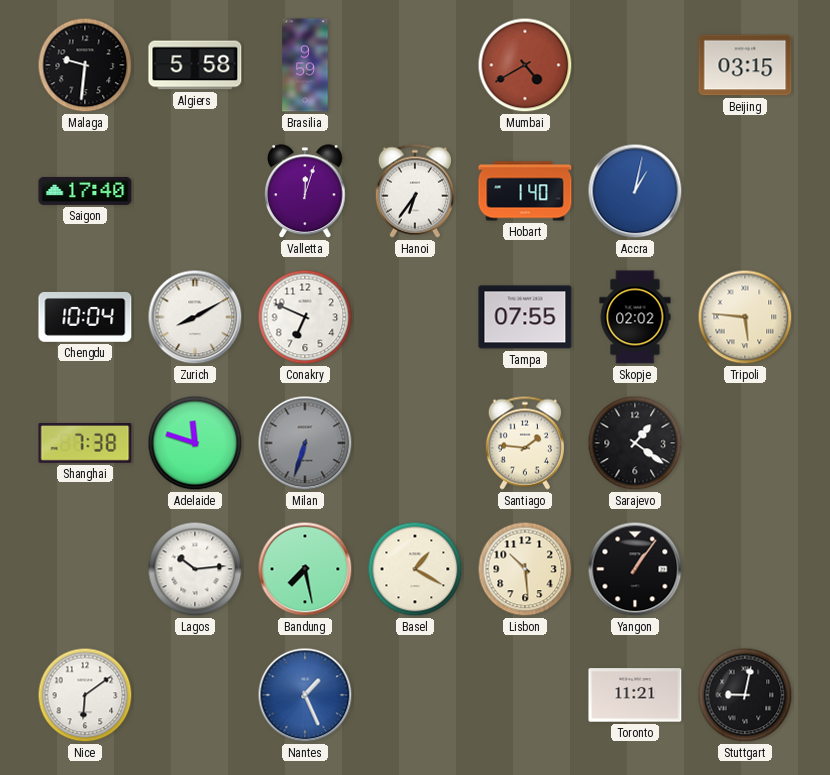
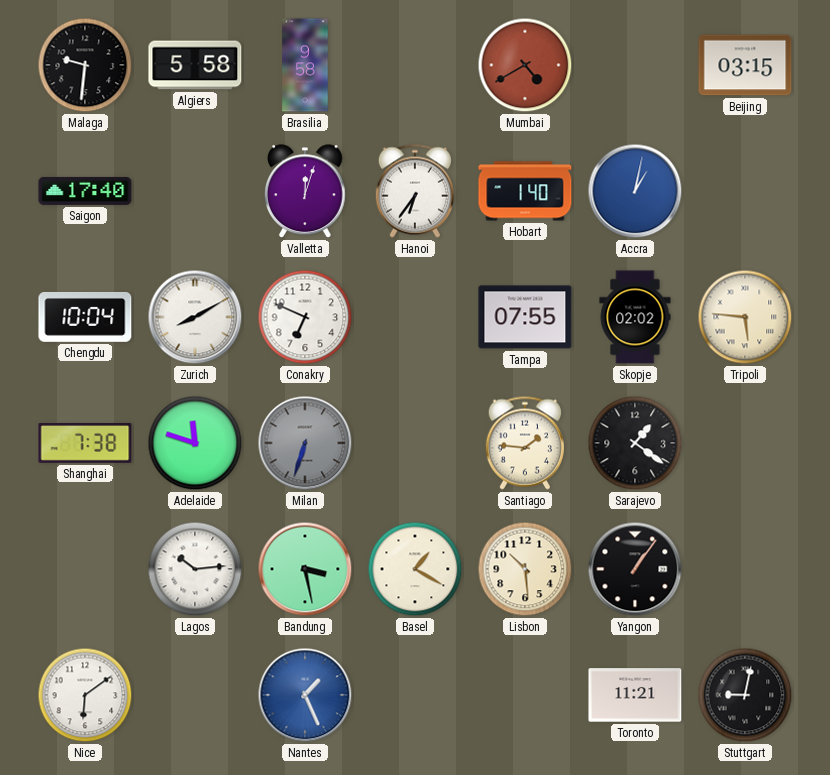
Brasilia: 9:59 -> 9:58
Bandung: 7:28 -> 3:28
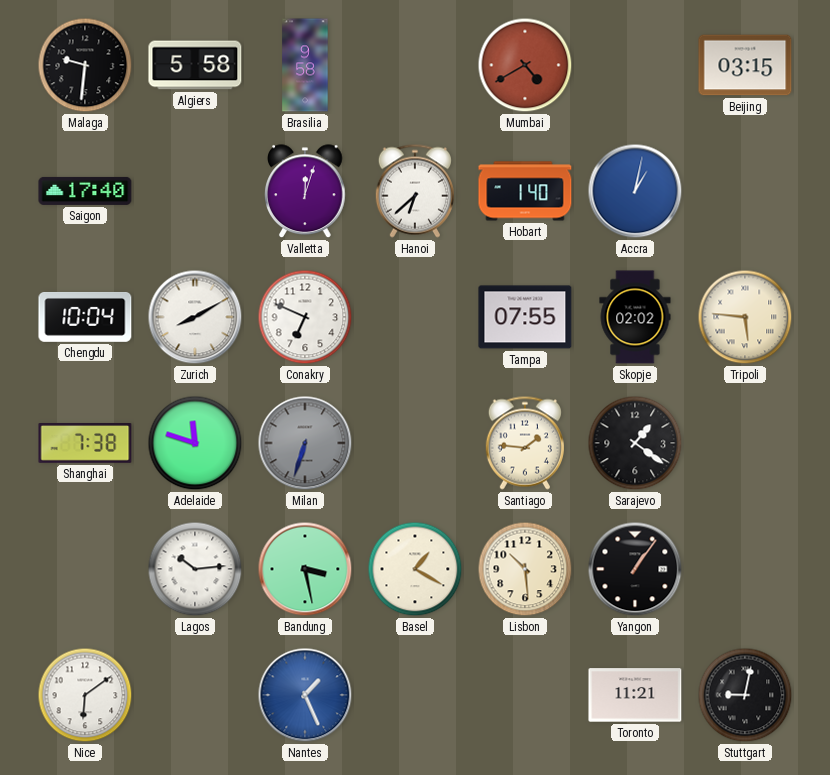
Hanoi: 6:36 -> 6:38
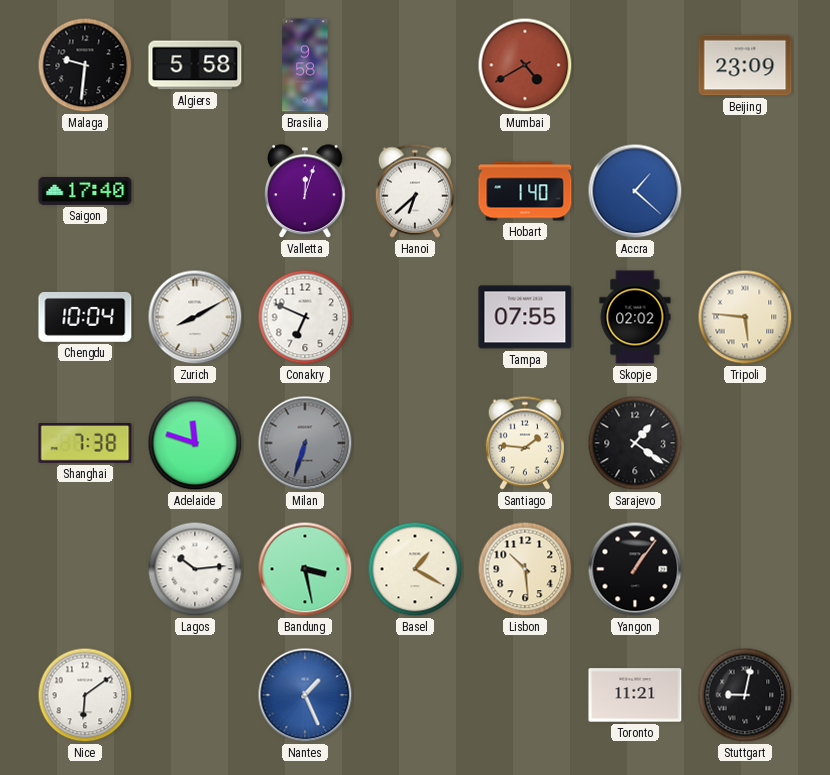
Beijing: 03:15 -> 23:09
Accra: 1:02 -> 1:22
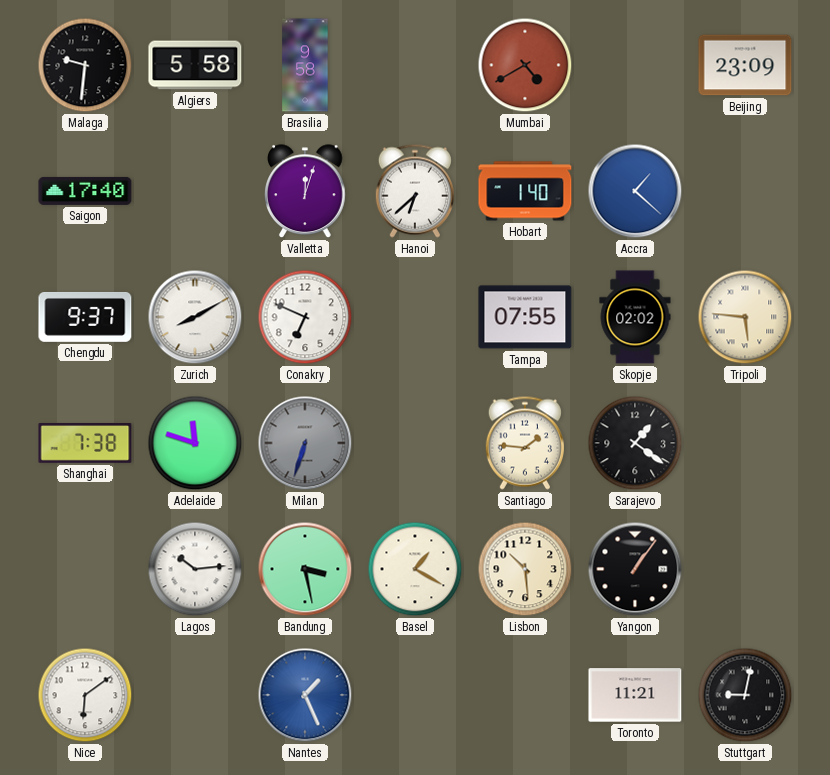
Chengdu: 10:04 -> 9:37
